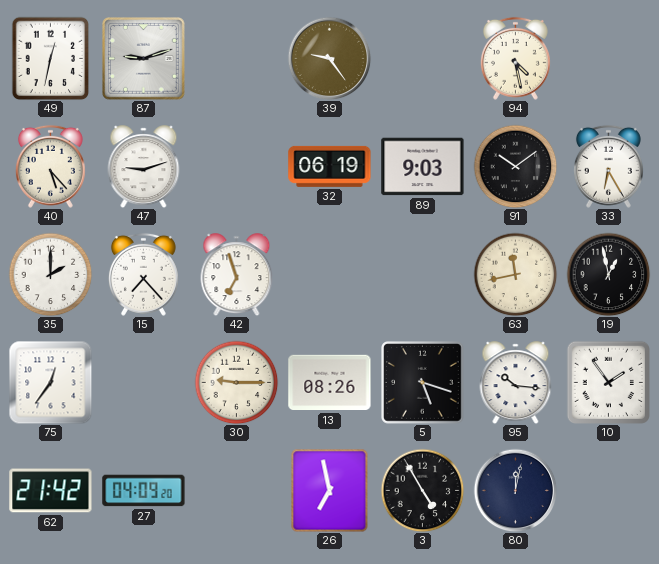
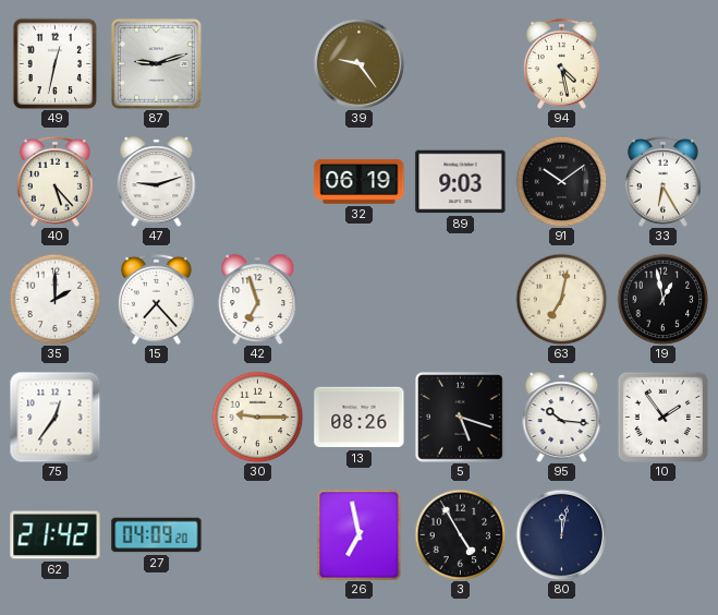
63: 11:43 -> 7:02
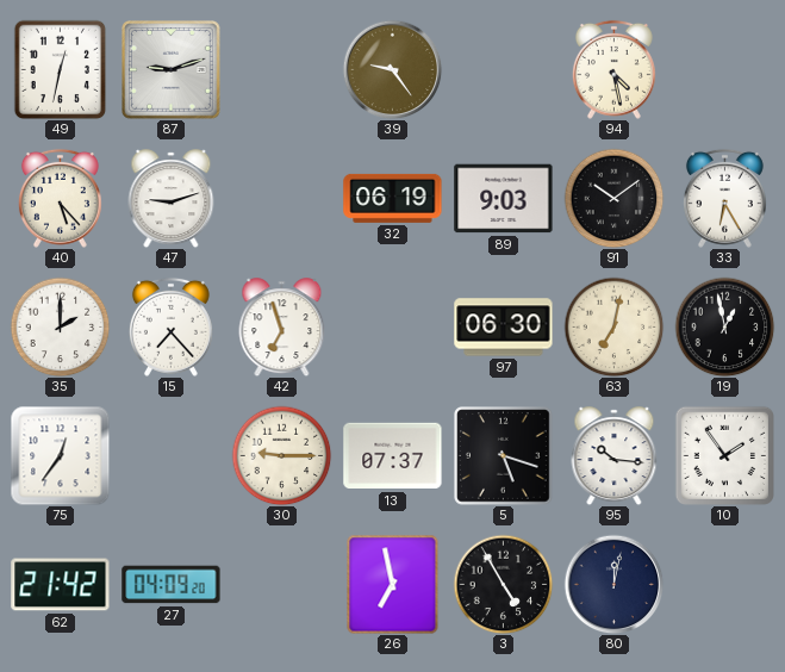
97: none -> 06:30
13: 08:26 -> 07:37
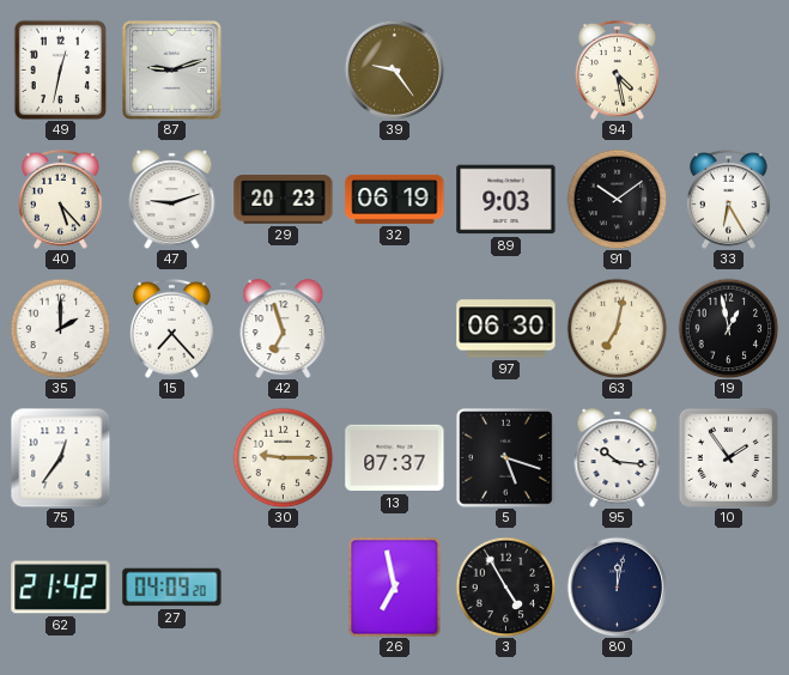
29: none -> 20:23
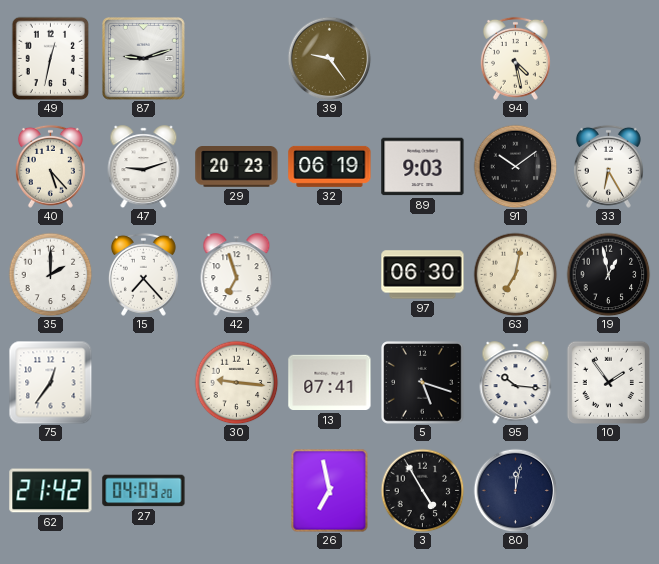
30: 9:15 -> 9:16
13: 07:37 -> 07:41
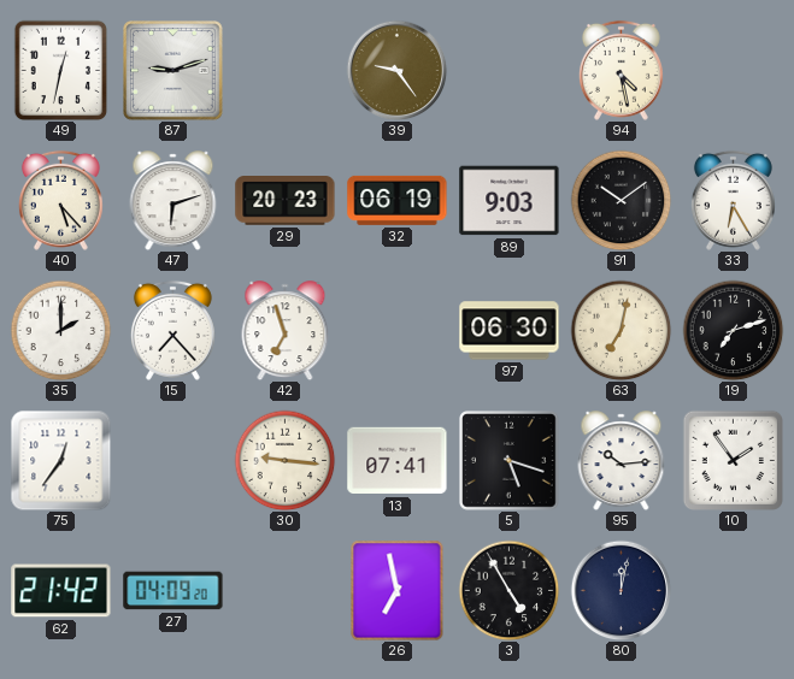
47: 9:12 -> 6:12
19: 12:58 -> 7:12
95: 10:16 -> 10:14
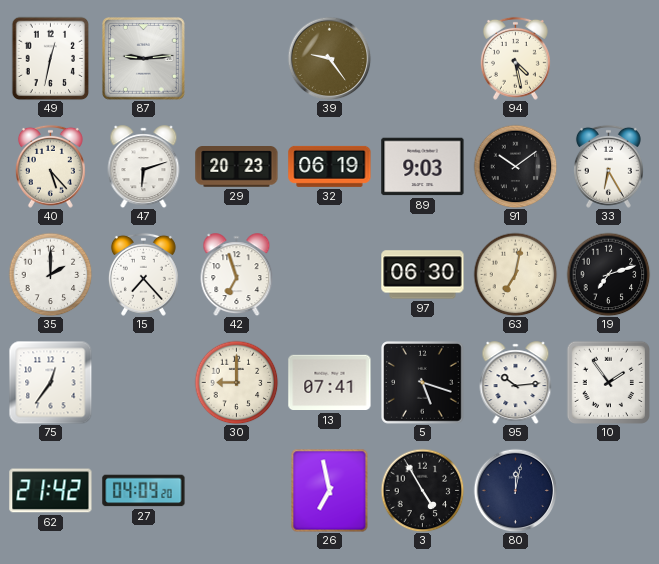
87: 9:12 -> 9:14
30: 9:16 -> 9:00
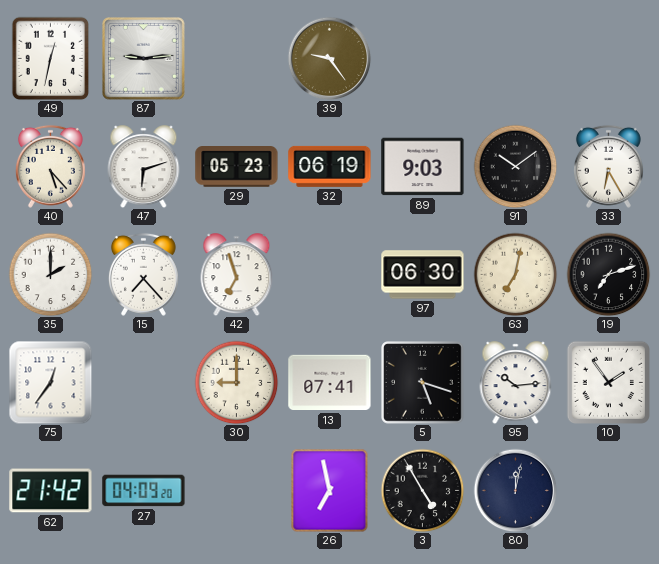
94: 4:28 -> none
29: 20:23 -> 05:23
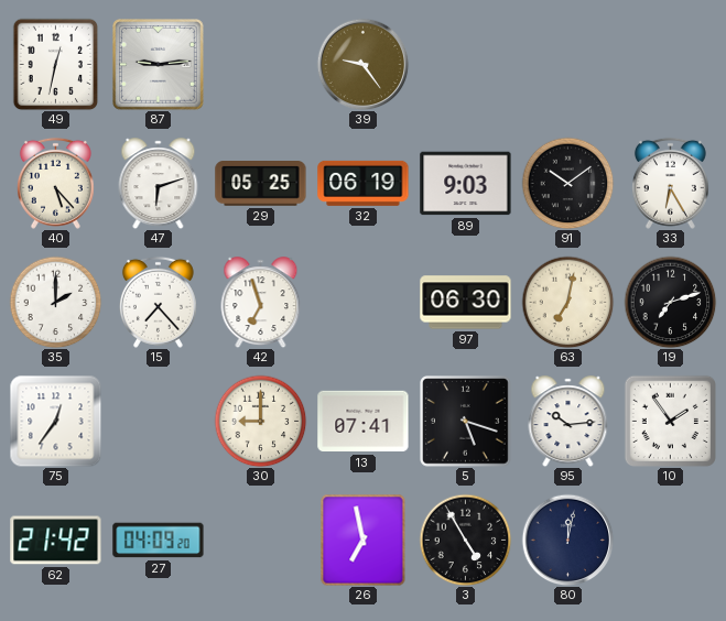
29: 05:23 -> 05:25
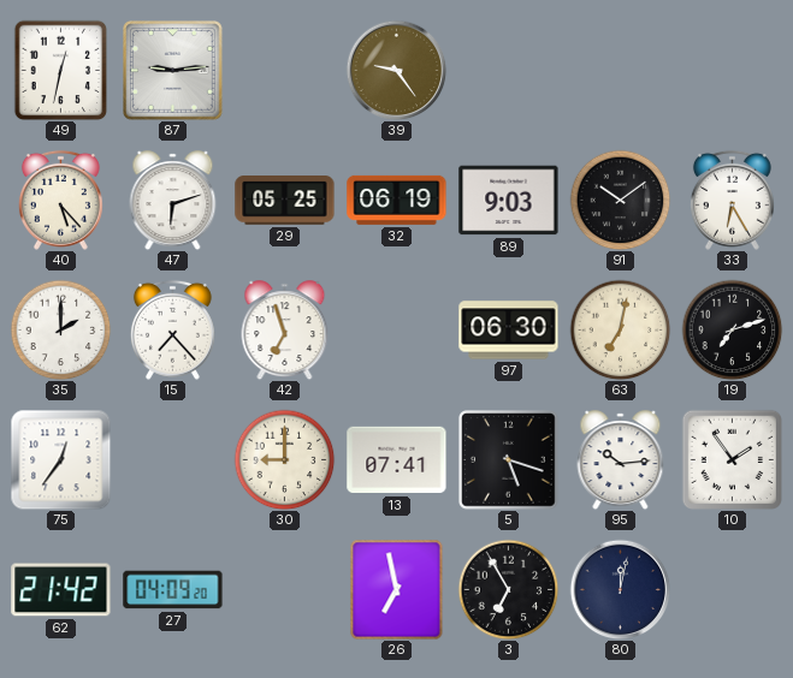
3: 4:55 -> 6:55
